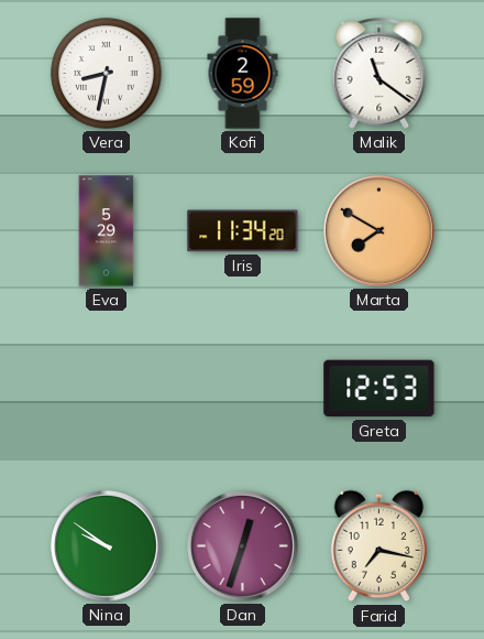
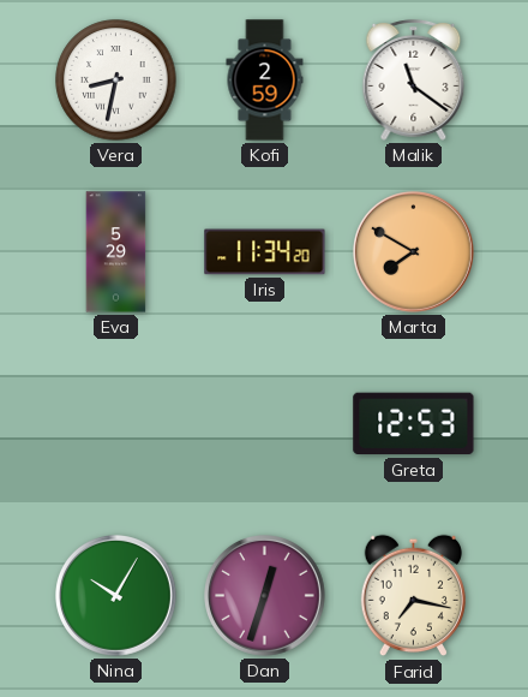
Nina: 9:51 -> 10:05
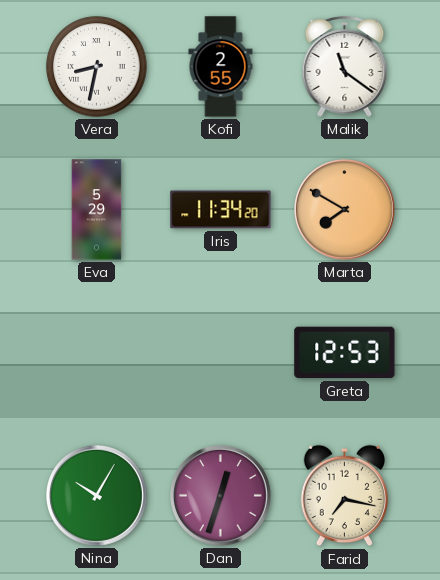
Kofi: 2:59 -> 2:55
